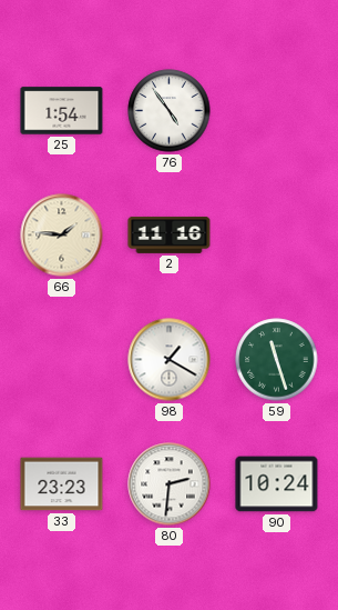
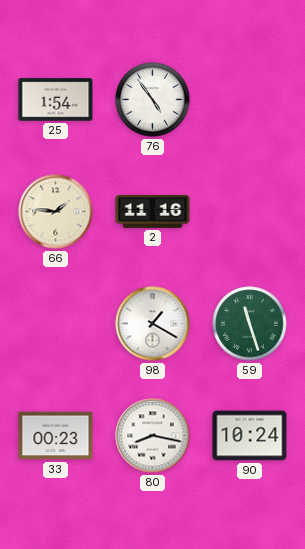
33: 23:23 -> 00:23
80: 2:31 -> 8:17
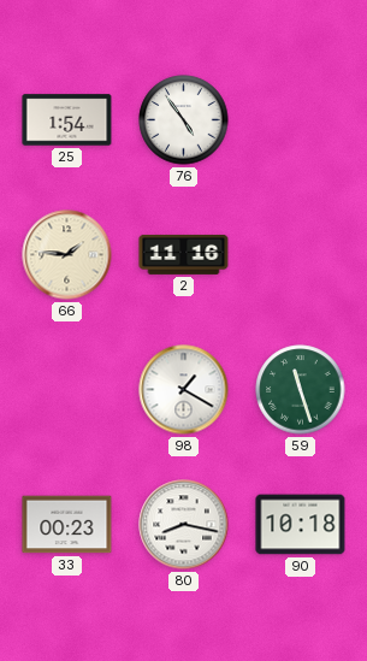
90: 10:24 -> 10:18
